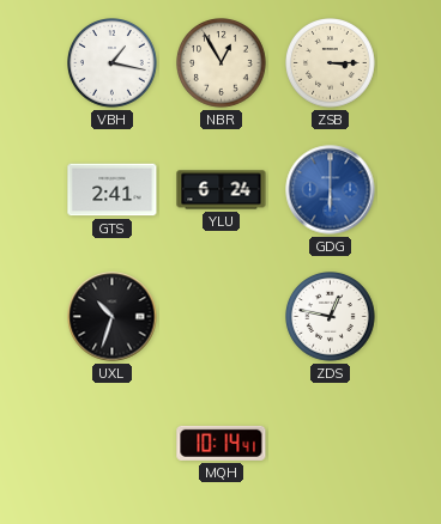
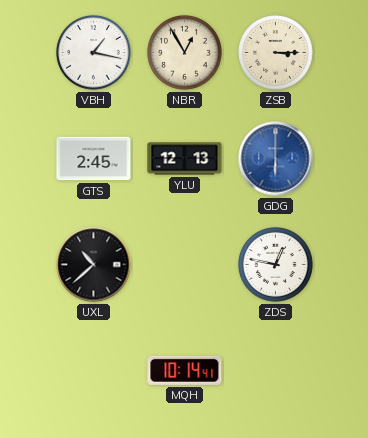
GTS: 2:41 -> 2:45
YLU: 6:24 -> 12:13
UXL: 10:33 -> 10:38
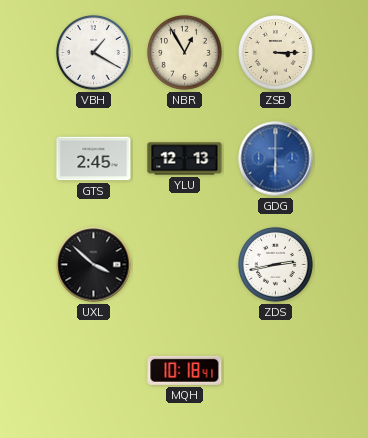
VBH: 1:17 -> 1:20
UXL: 10:38 -> 3:52
ZDS: 12:47 -> 2:43
MQH: 10:14 -> 10:18
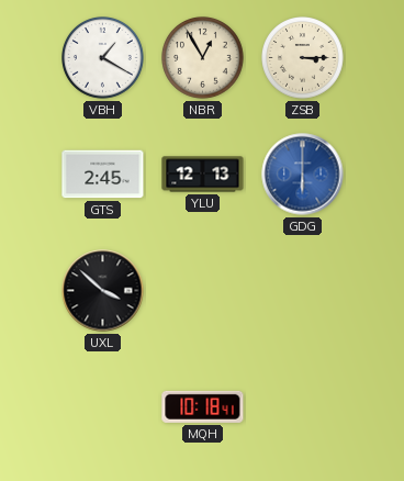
ZDS: 2:43 -> none
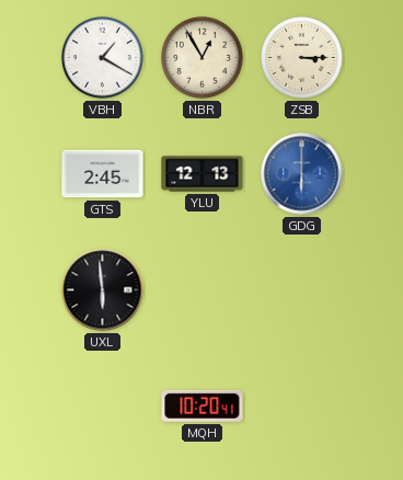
UXL: 3:52 -> 5:59
MQH: 10:18 -> 10:20
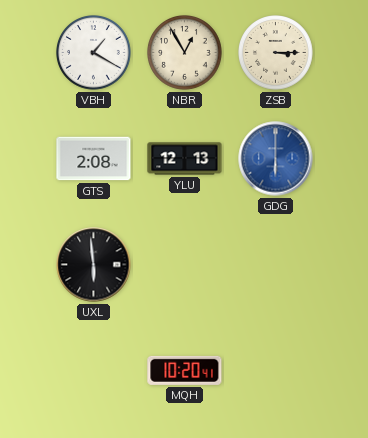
GTS: 2:45 -> 2:08
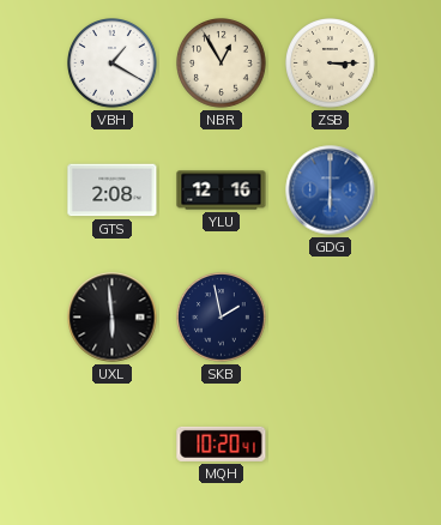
YLU: 12:13 -> 12:16
SKB: none -> 1:58
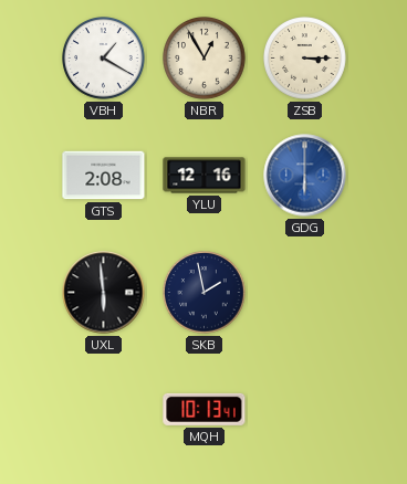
MQH: 10:20 -> 10:13
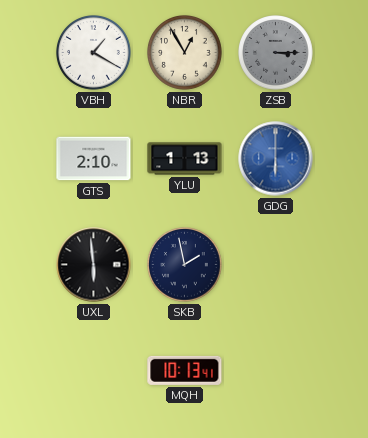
ZSB dial: cream -> grey
GTS: 2:08 -> 2:10
YLU: 12:16 -> 1:13
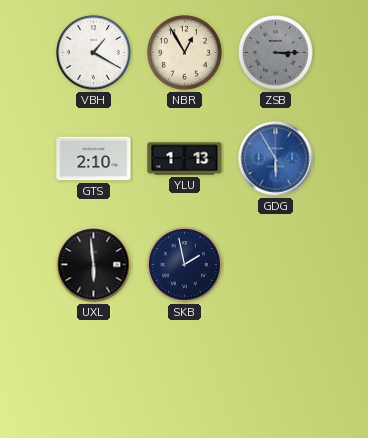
GDG: 6:00 -> 5:55
MQH: 10:13 -> none
